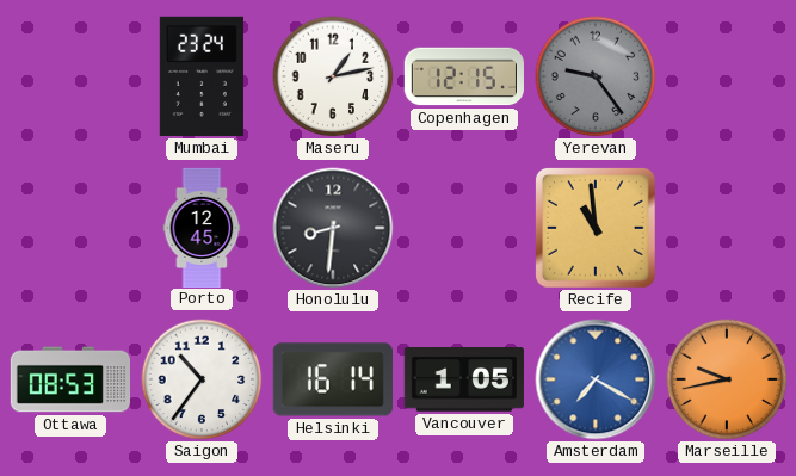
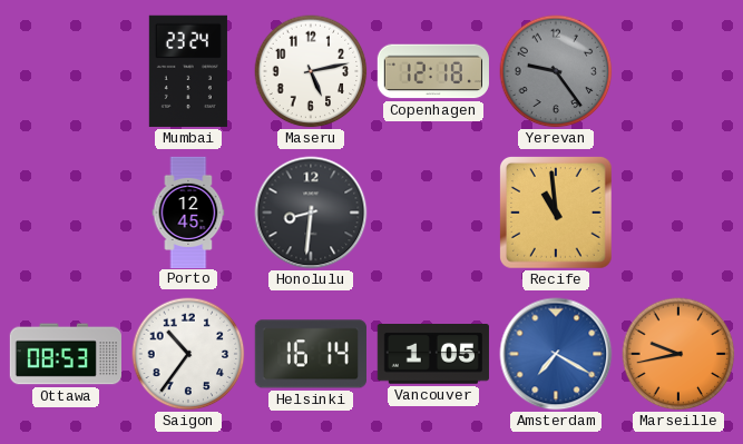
Maseru: 1:13 -> 5:13
Copenhagen: 12:15 -> 12:18
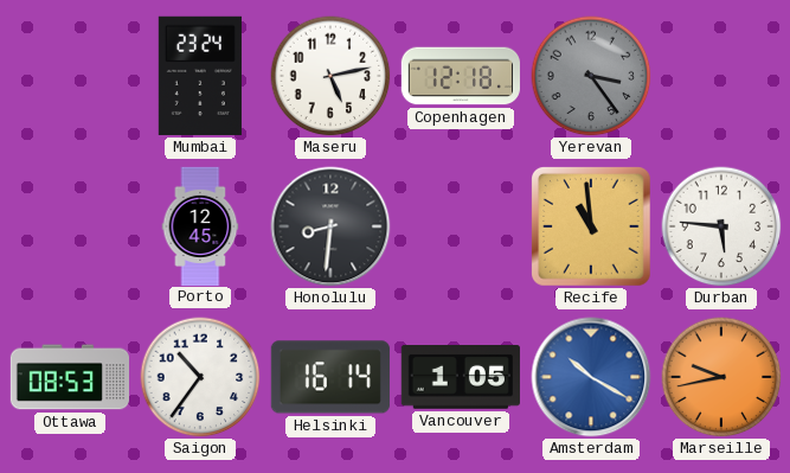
Yerevan: 9:24 -> 3:24
Durban: none -> 5:46
Amsterdam: 7:20 -> 10:20
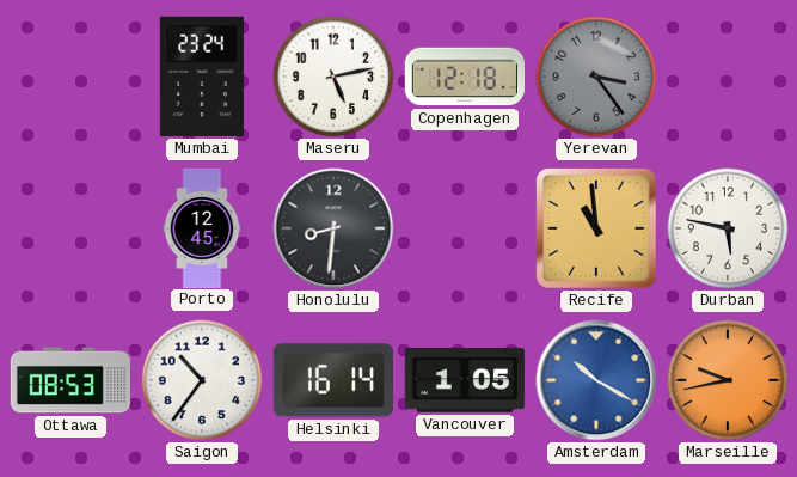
Durban: 5:46 -> 5:47
